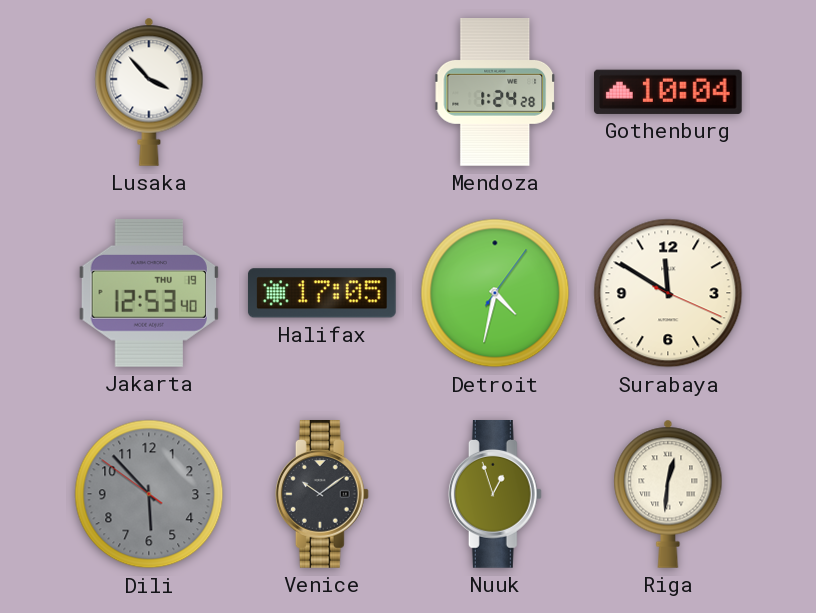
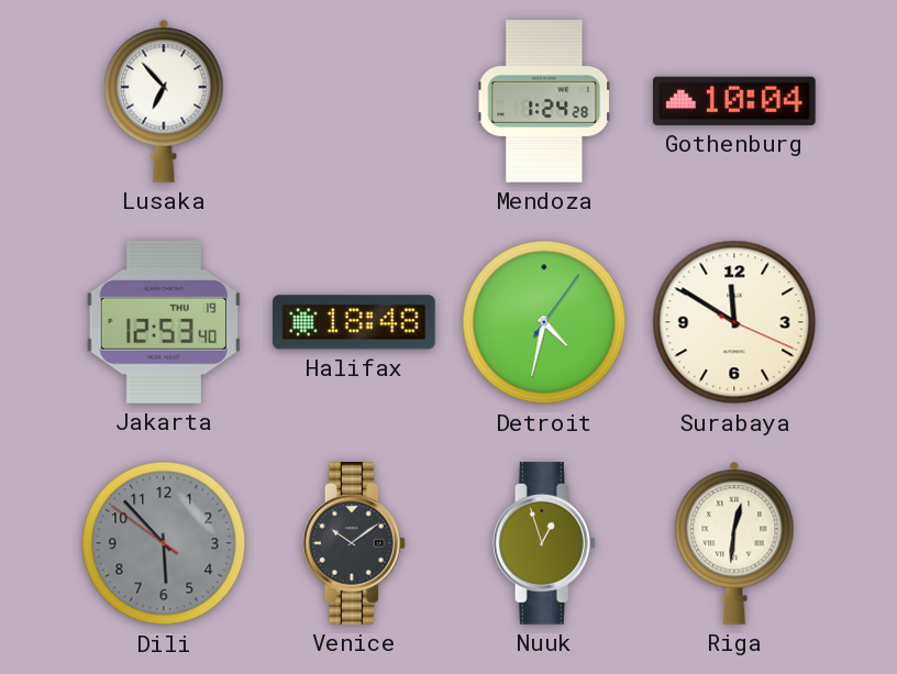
Lusaka: 3:53 -> 6:53
Halifax: 17:05 -> 18:48
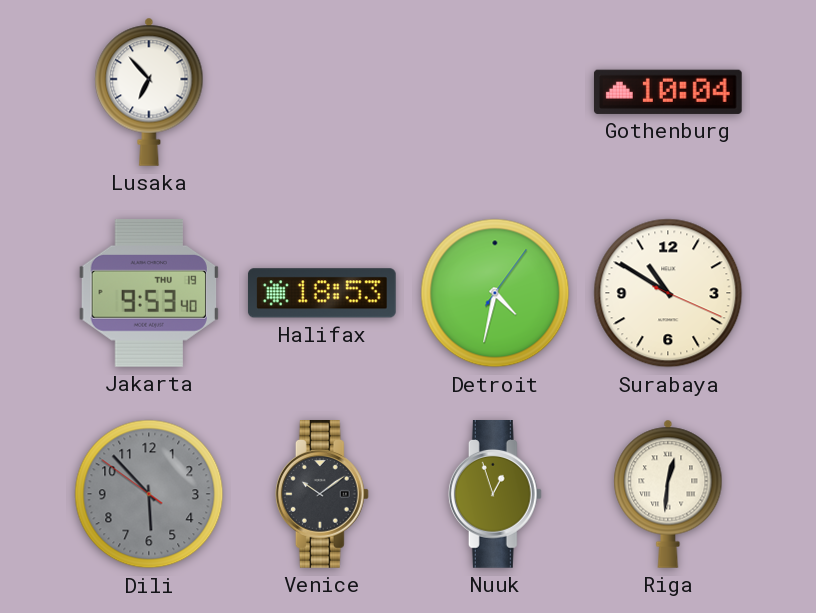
Mendoza: 1:24 -> none
Jakarta: 12:53 -> 9:53
Halifax: 18:48 -> 18:53
Surabaya: 11:50 -> 10:50
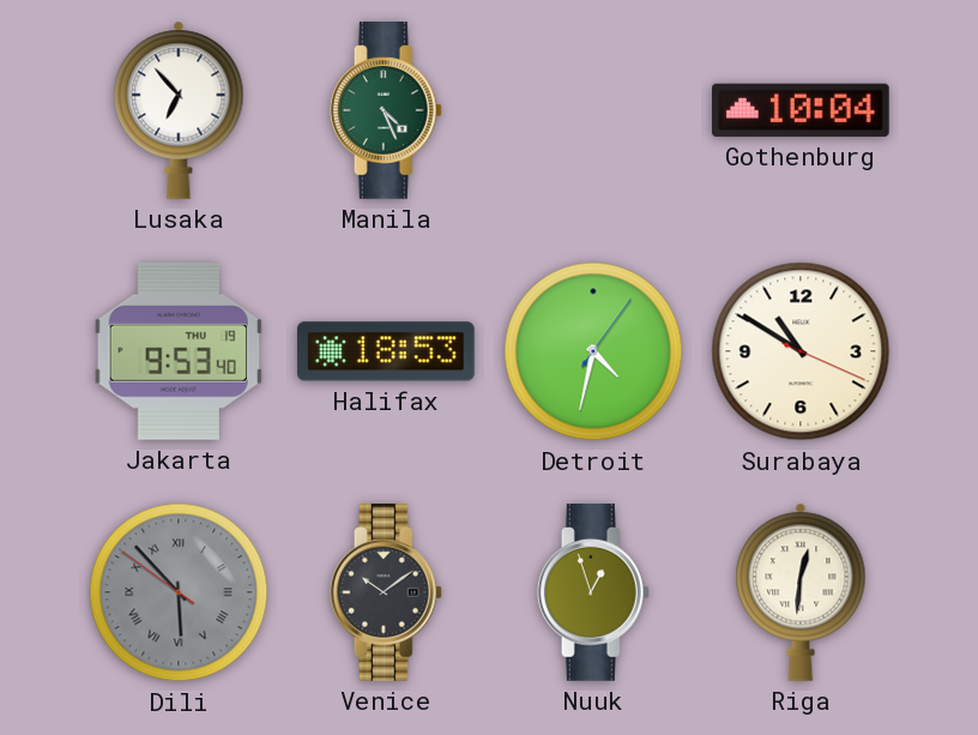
Manila: none -> 4:26
Dili numerals: Arabic -> Roman
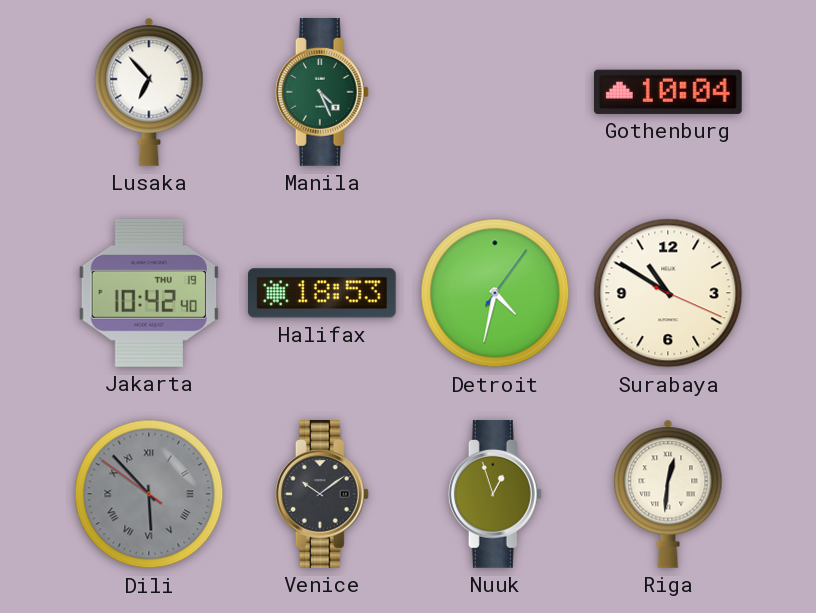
Jakarta: 9:53 -> 10:42
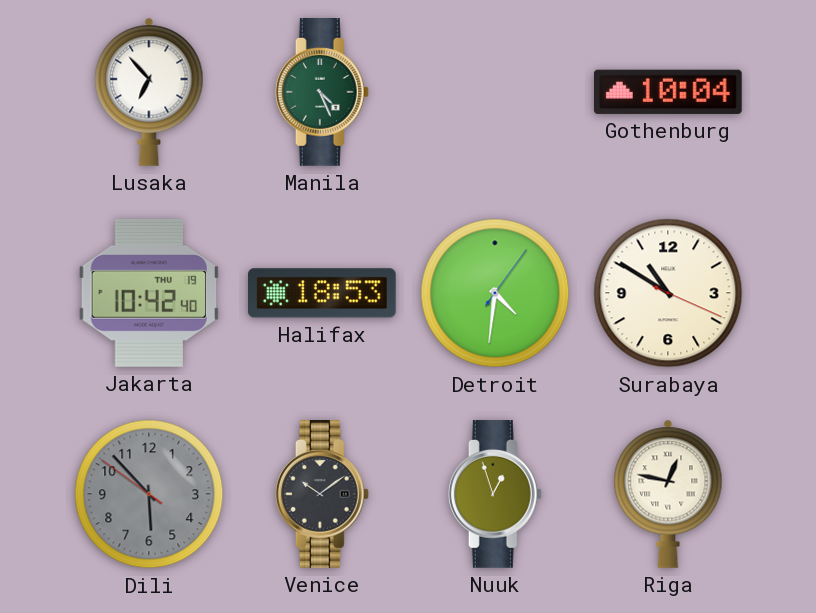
Detroit: 4:32 -> 4:31
Dili numerals: Roman -> Arabic
Riga: 12:31 -> 12:47
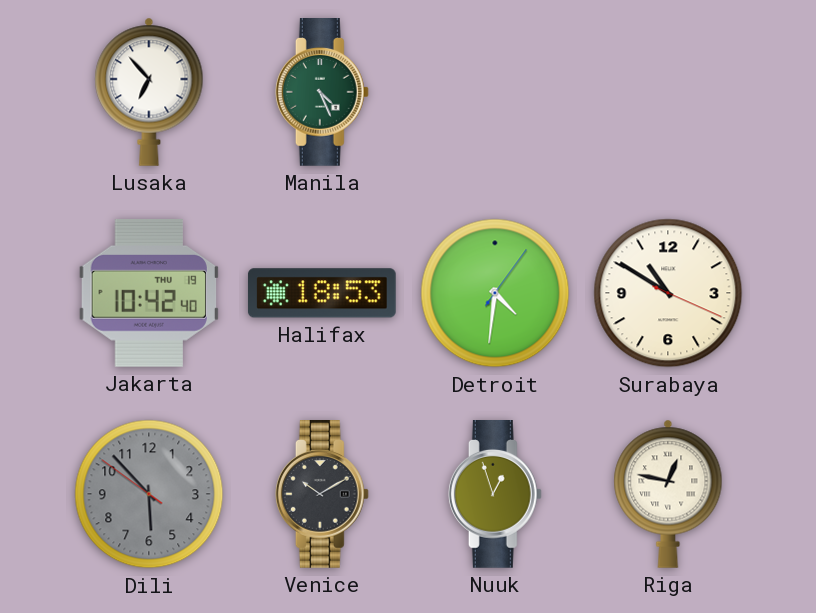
Gothenburg: 10:04 -> none
Venice: 10:09 -> 10:10
